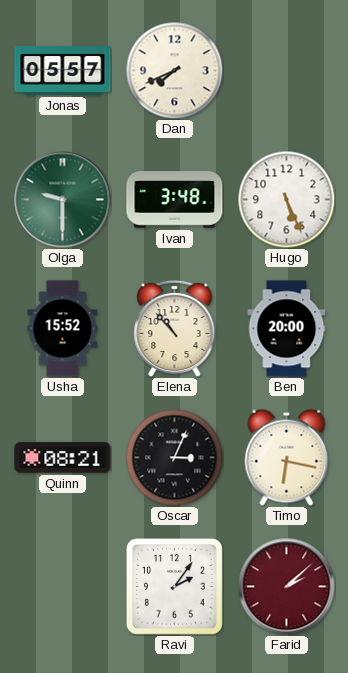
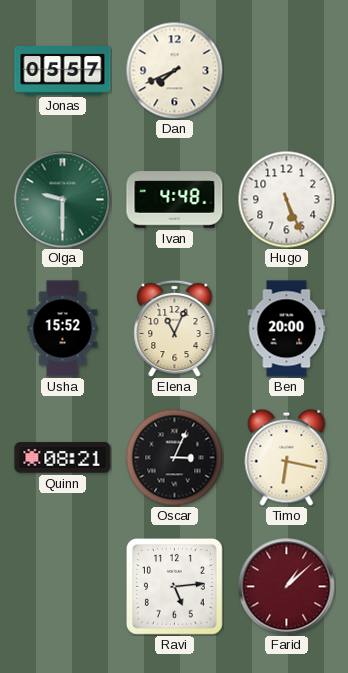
Ivan: 3:48 -> 4:48
Elena: 10:53 -> 11:04
Ravi: 2:06 -> 5:14
Farid: 2:08 -> 1:08
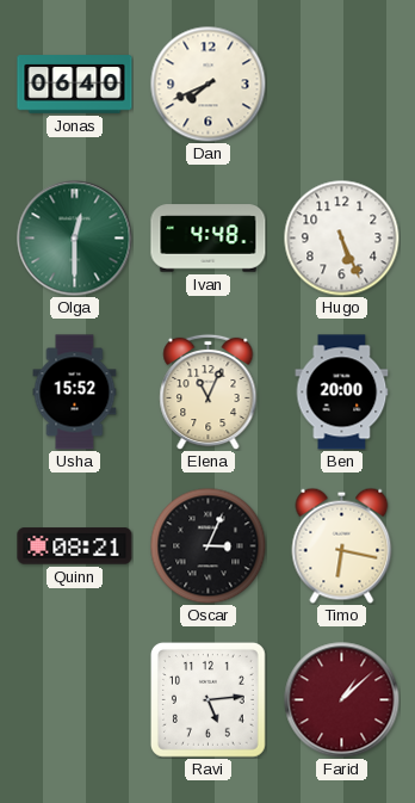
Jonas: 05:57 -> 06:40
Olga: 9:30 -> 12:30
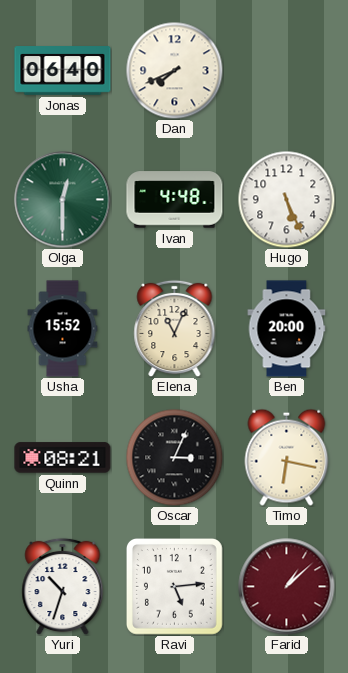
Yuri: none -> 10:33
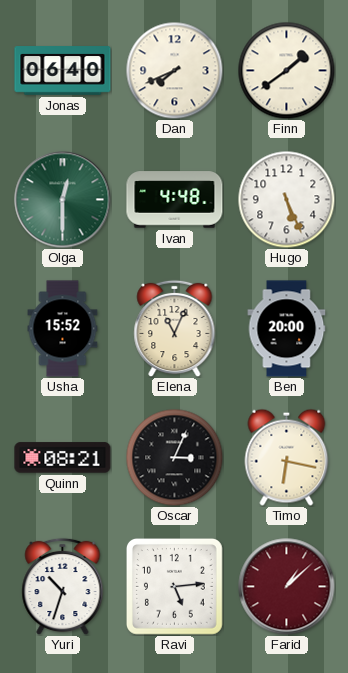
Finn: none -> 1:39
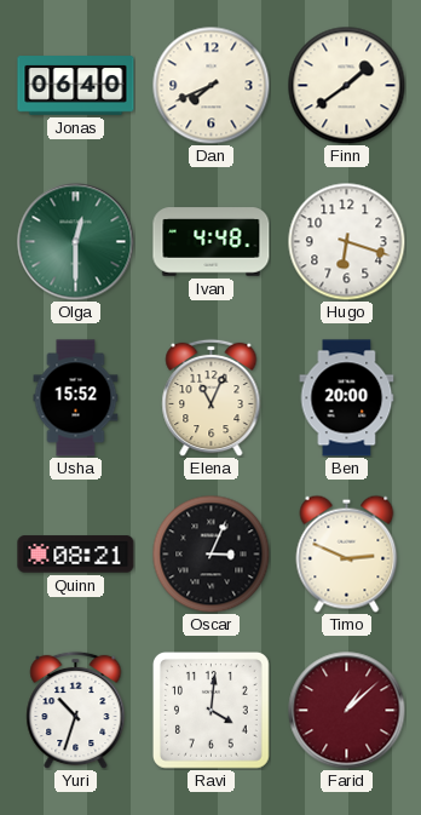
Hugo: 5:26 -> 6:18
Timo: 6:17 -> 2:49
Ravi: 5:14 -> 4:01
